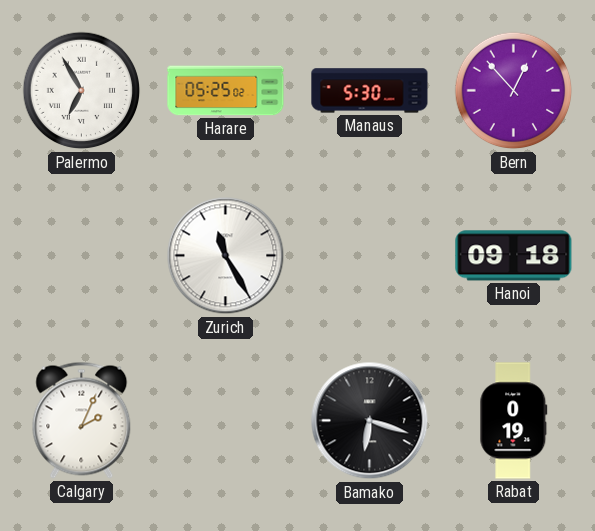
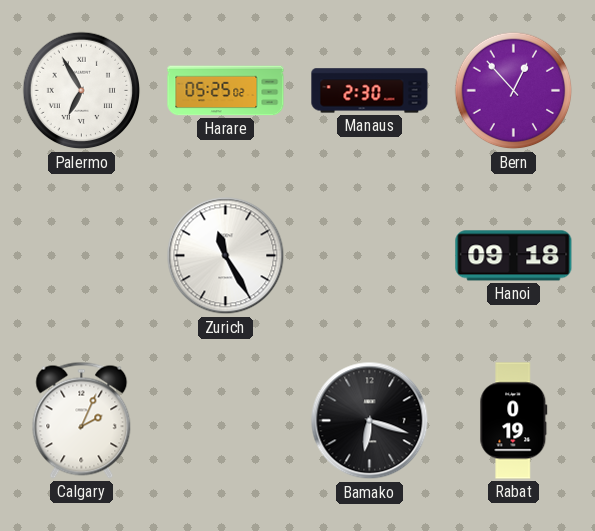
Manaus: 5:30 -> 2:30
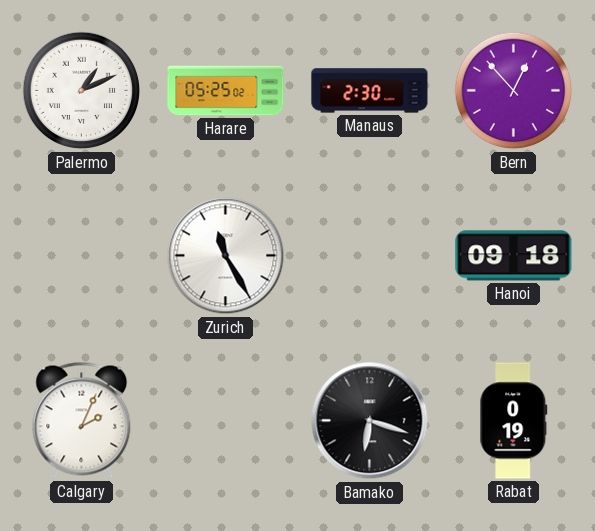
Palermo: 6:55 -> 1:11
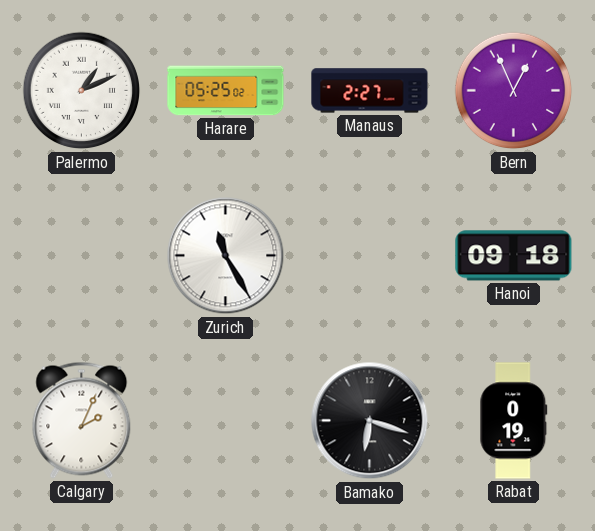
Manaus: 2:30 -> 2:27
Bern: 12:53 -> 12:56
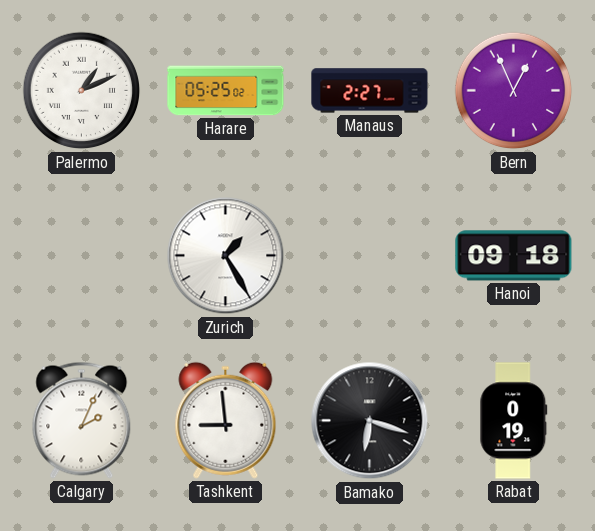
Zurich: 11:25 -> 1:25
Tashkent: none -> 8:59
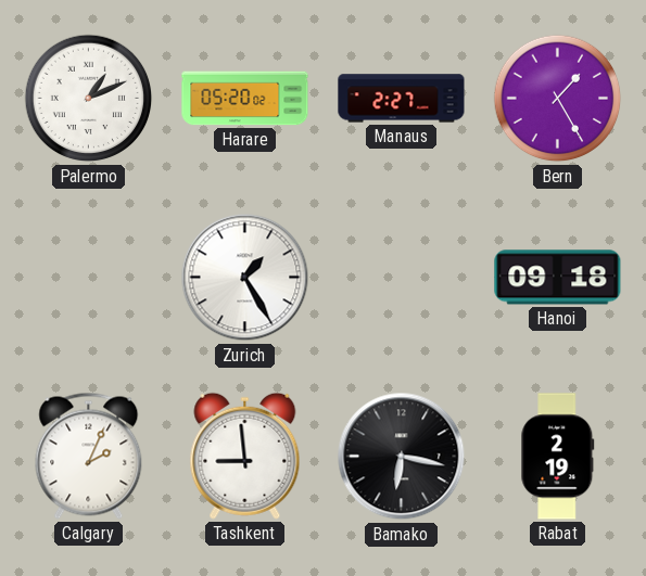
Harare: 05:25 -> 05:20
Bern: 12:56 -> 1:25
Bamako: 6:18 -> 6:17
Rabat: 0:19 -> 2:19
